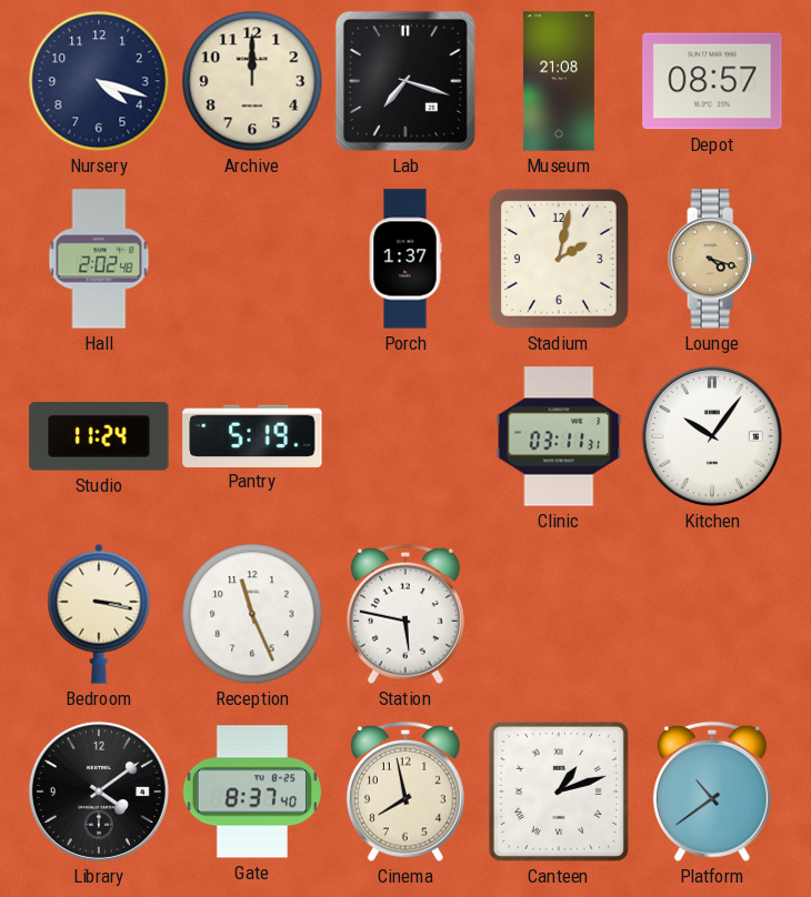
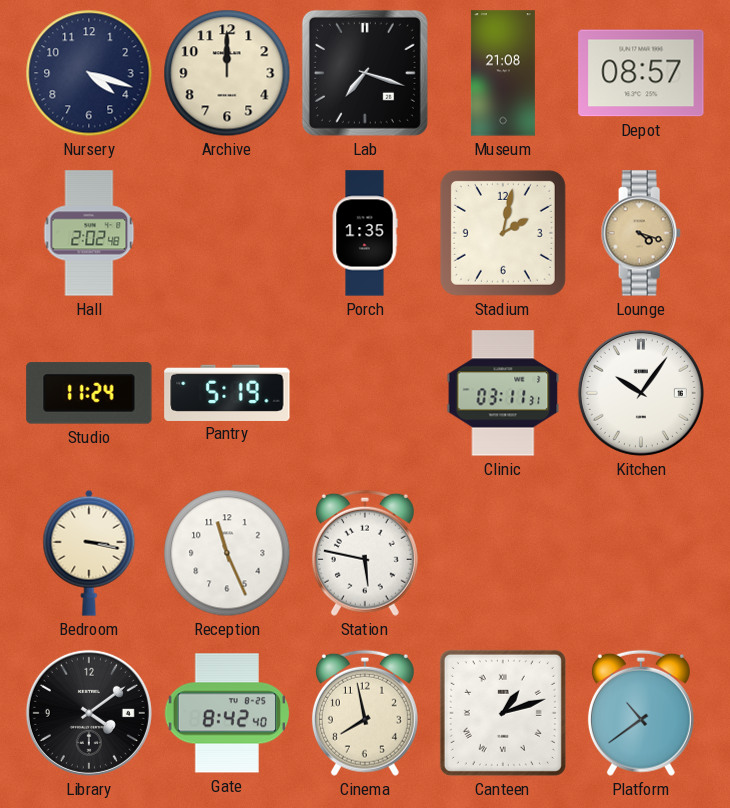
Porch: 1:37 -> 1:35
Gate: 8:37 -> 8:42
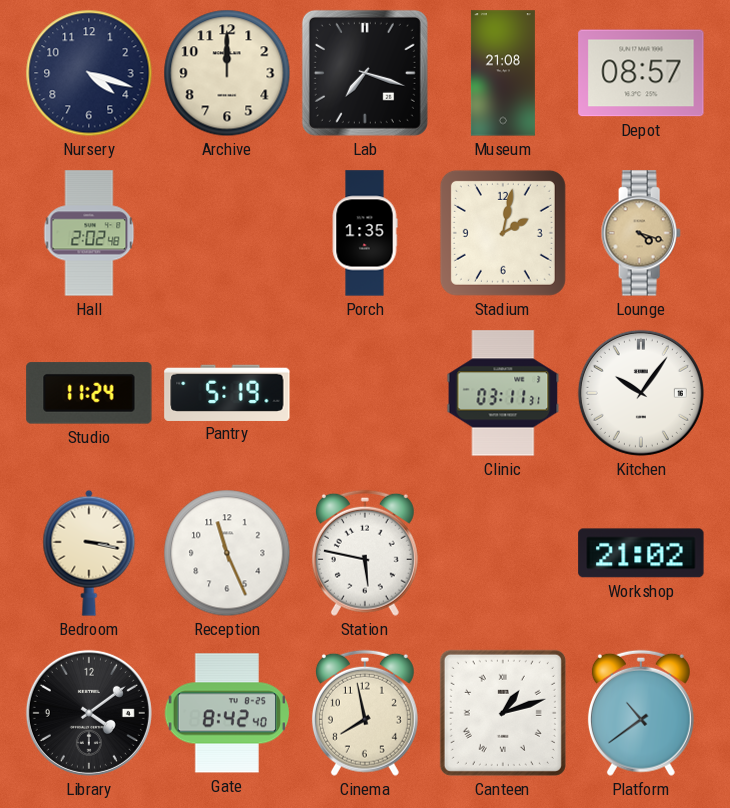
Workshop: none -> 21:02
